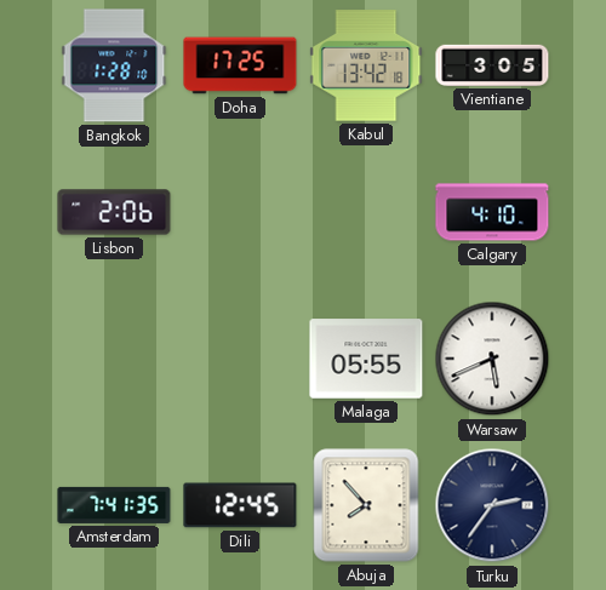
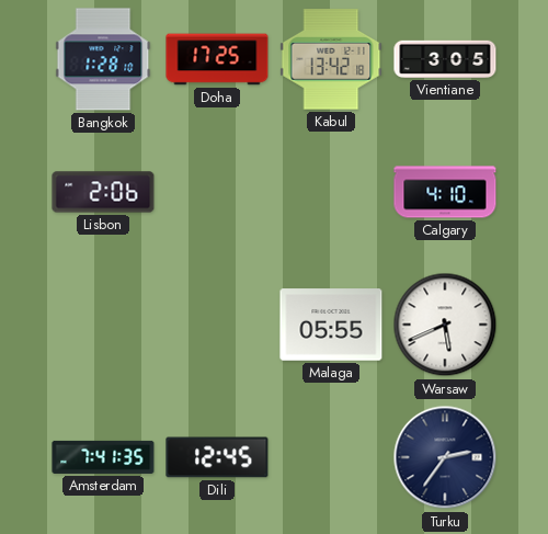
Abuja: 7:53 -> none
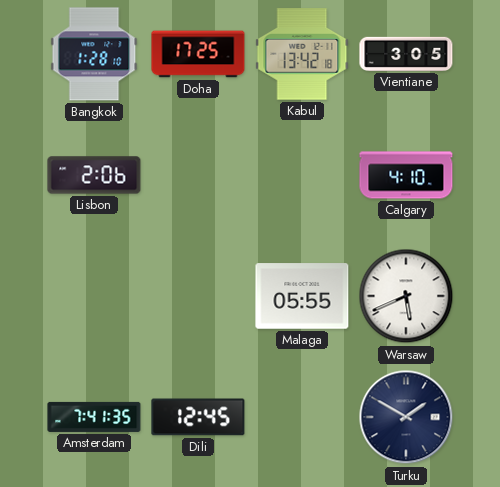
Turku: 2:36 -> 1:50
